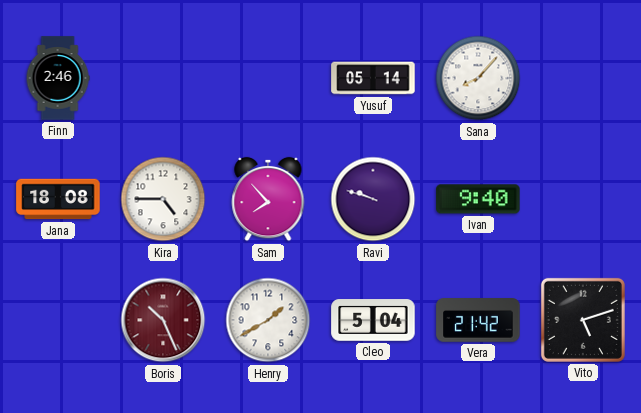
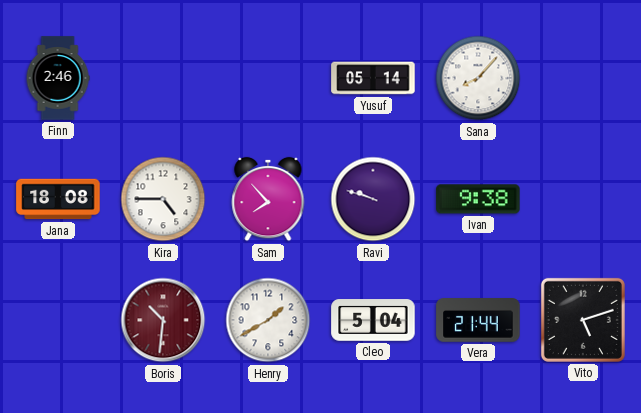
Ivan: 9:40 -> 9:38
Boris: 10:26 -> 10:31
Vera: 21:42 -> 21:44
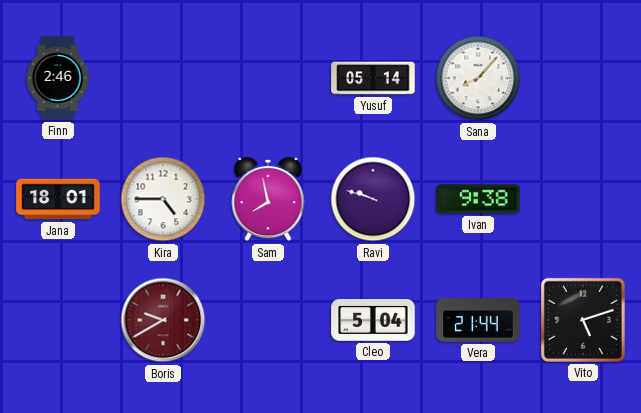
Jana: 18:08 -> 18:01
Sam: 7:53 -> 7:58
Boris: 10:31 -> 9:40
Henry: 1:40 -> none
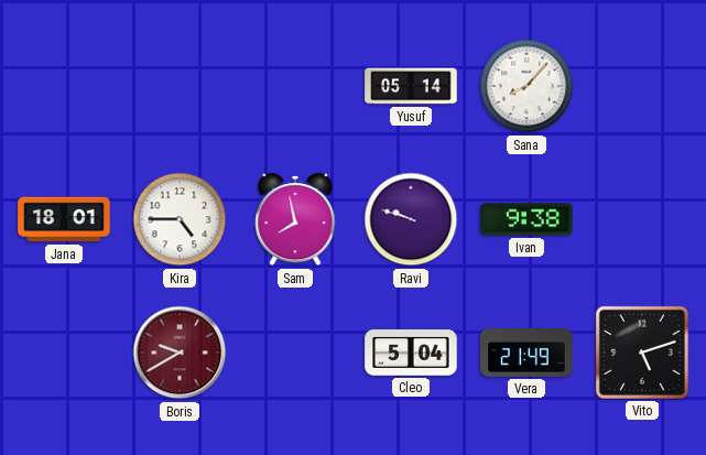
Finn: 2:46 -> none
Vera: 21:44 -> 21:49
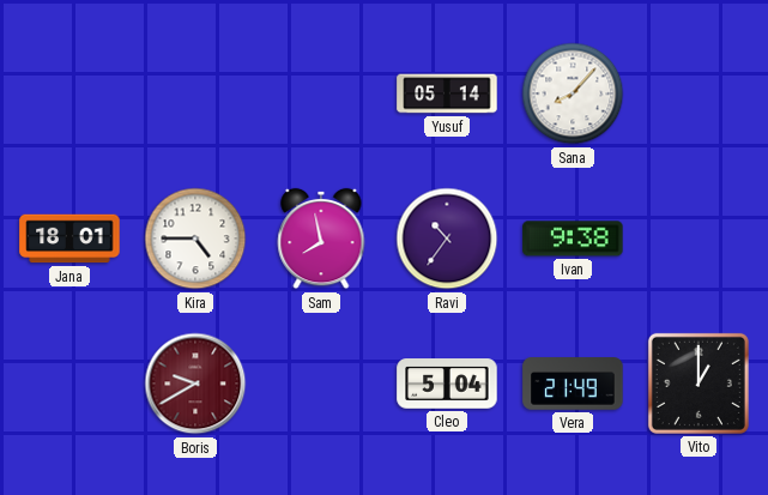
Ravi: 9:48 -> 10:36
Vito: 5:12 -> 1:00
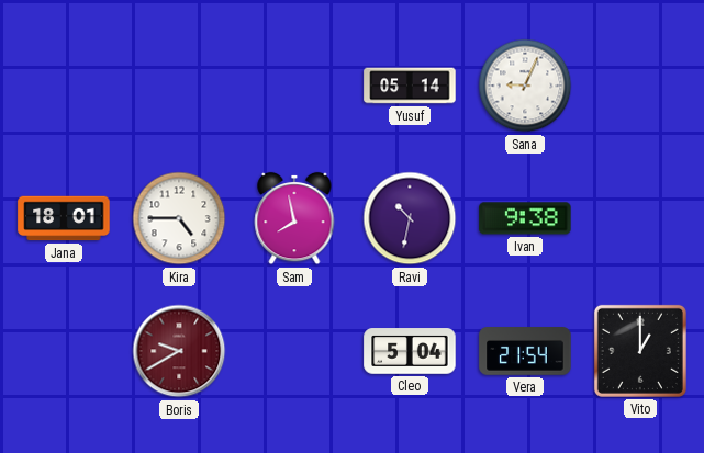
Sana: 8:07 -> 9:04
Ravi: 10:36 -> 10:32
Vera: 21:49 -> 21:54
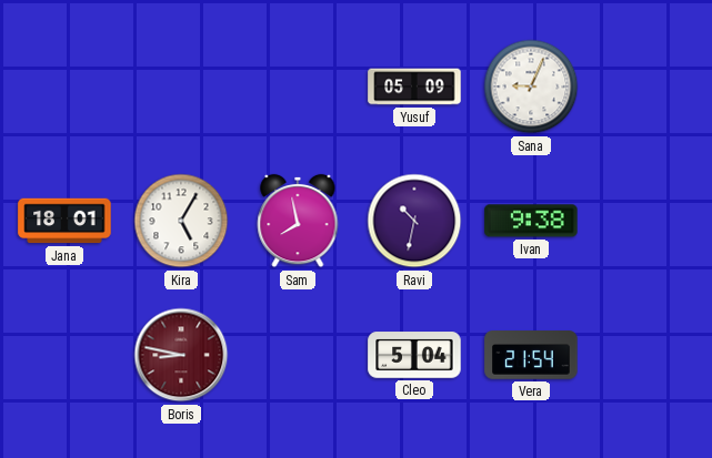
Yusuf: 05:14 -> 05:09
Kira: 4:45 -> 5:05
Boris: 9:40 -> 8:47
Vito: 1:00 -> none
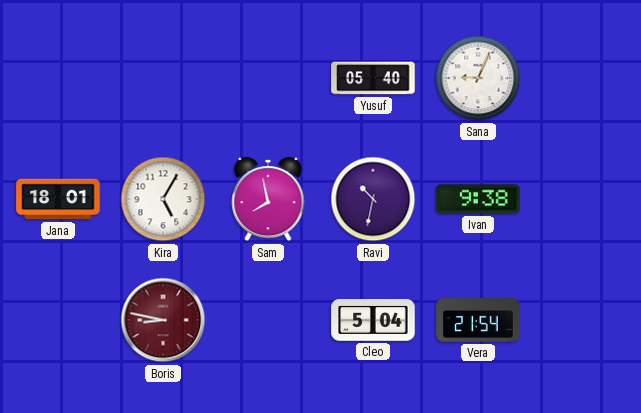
Yusuf: 05:09 -> 05:40
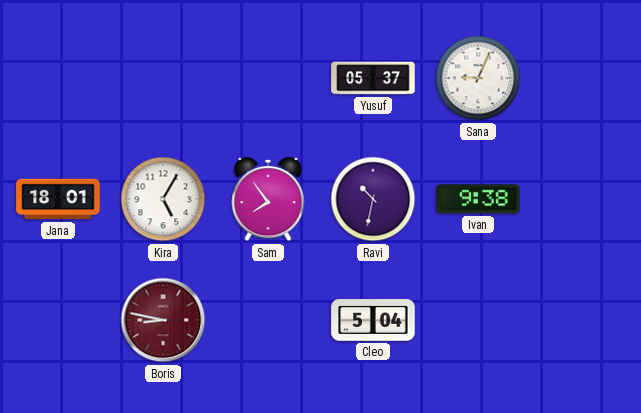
Yusuf: 05:40 -> 05:37
Sam: 7:58 -> 7:54
Vera: 21:54 -> none
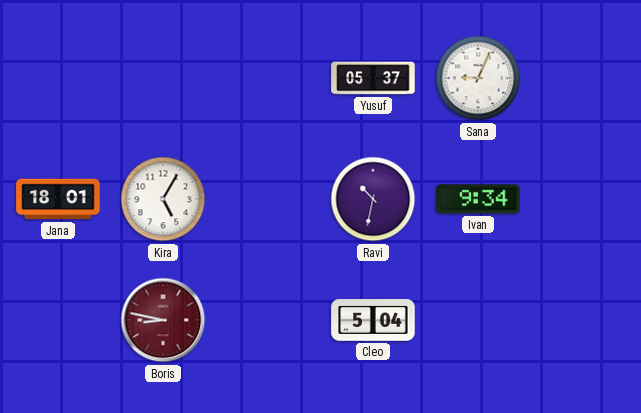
Sam: 7:54 -> none
Ivan: 9:38 -> 9:34
